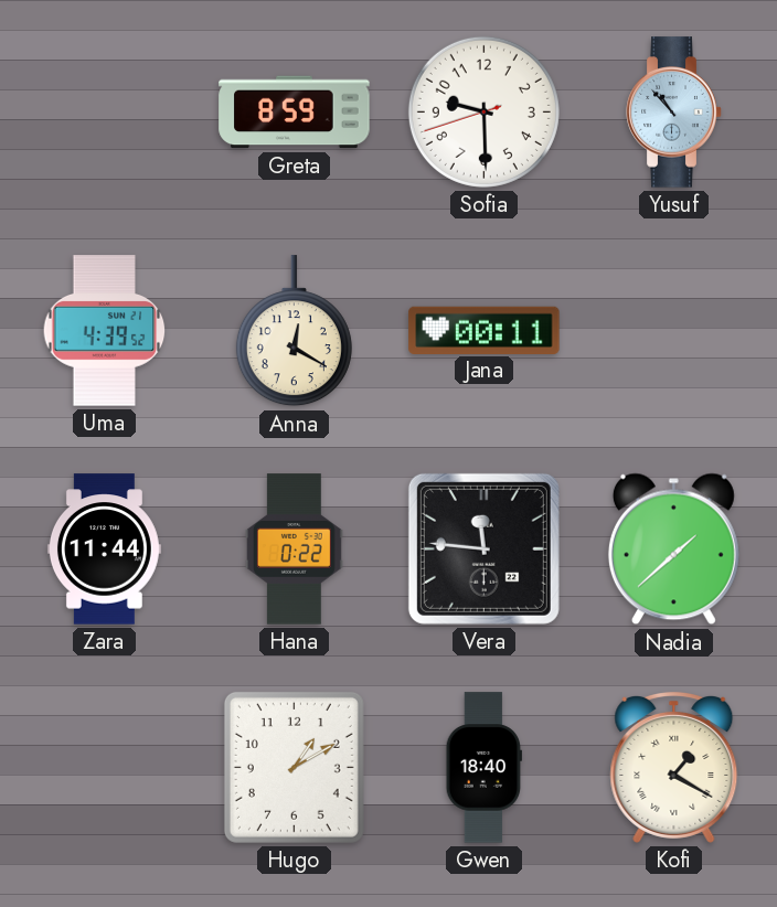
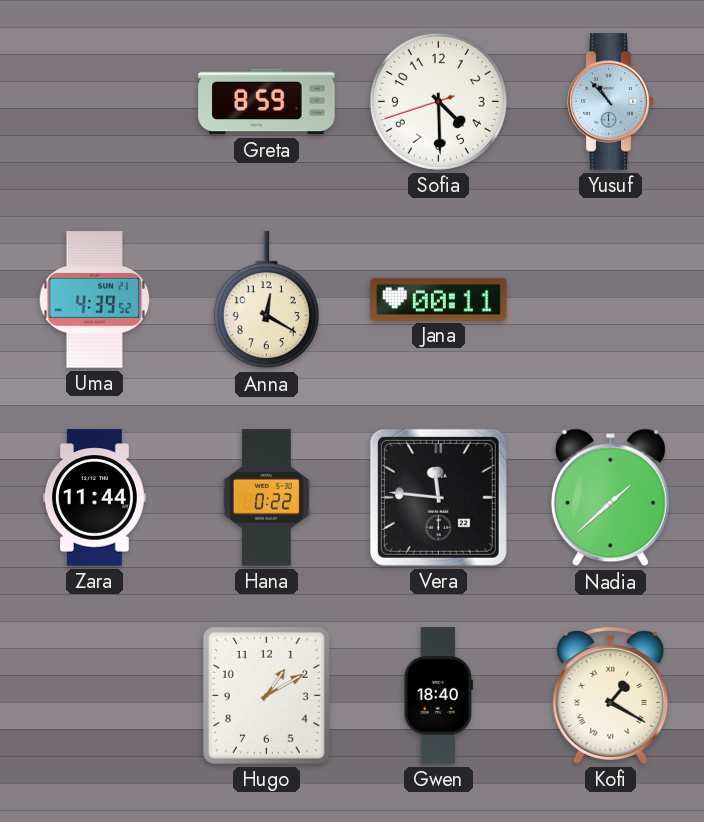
Sofia: 9:29 -> 4:29
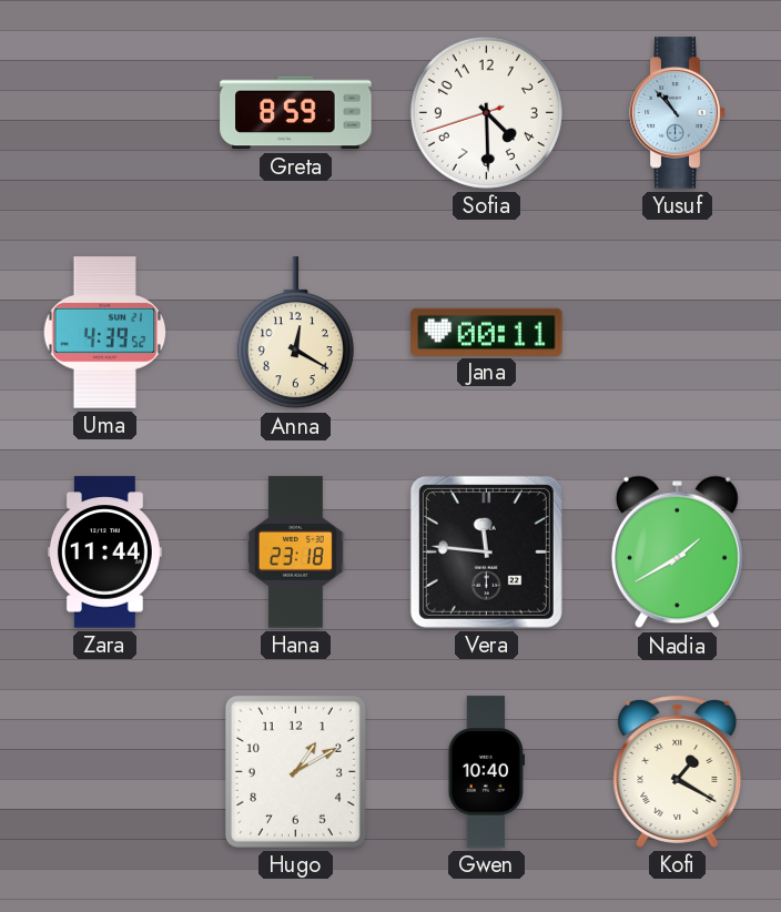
Hana: 0:22 -> 23:18
Nadia: 1:38 -> 1:40
Gwen: 18:40 -> 10:40
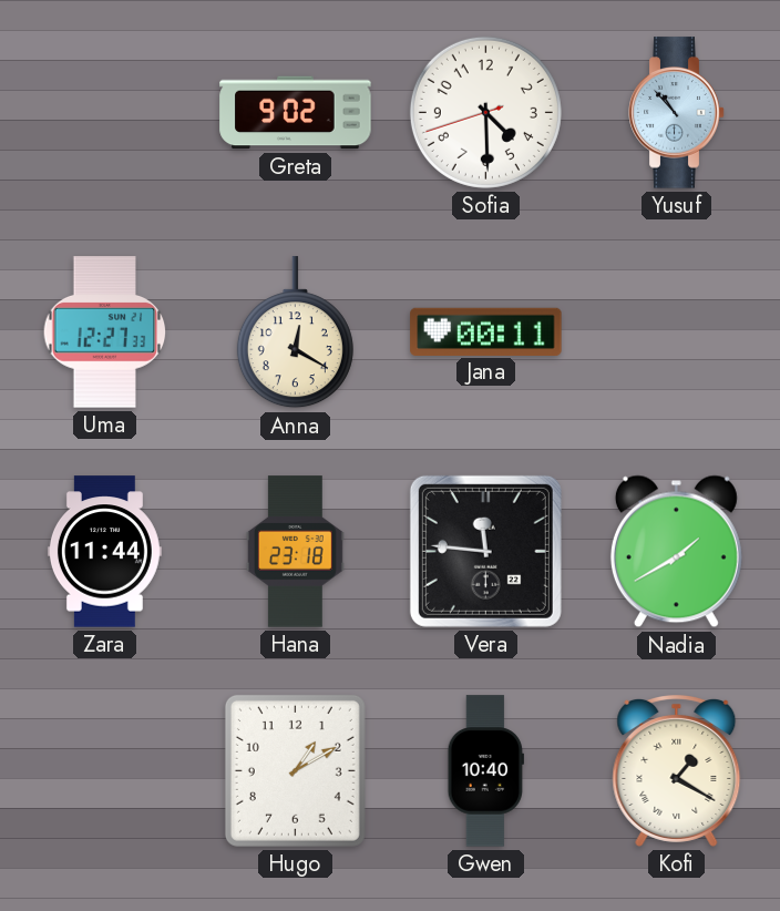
Greta: 8:59 -> 9:02
Uma: 4:39 -> 12:27
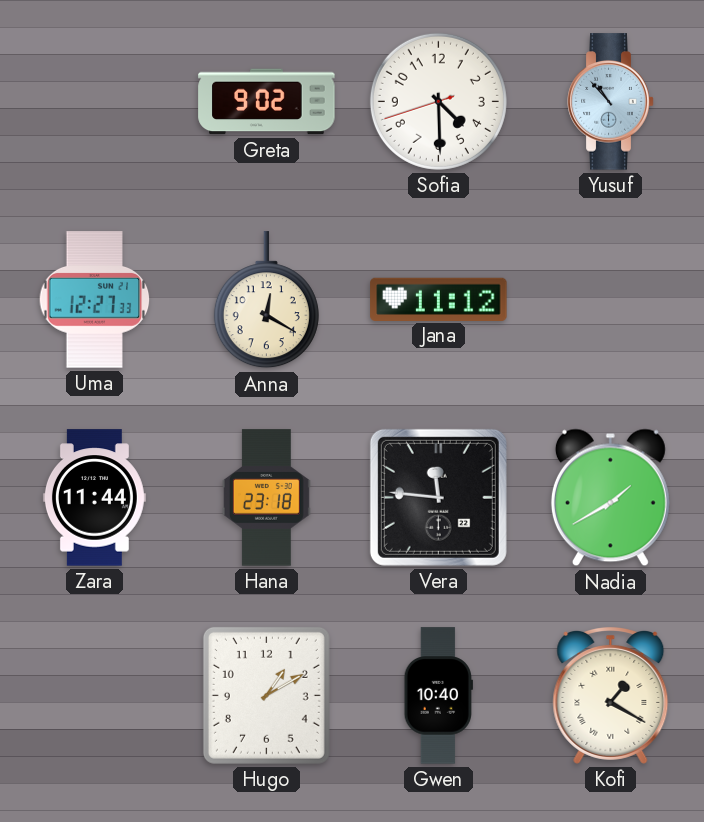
Jana: 00:11 -> 11:12
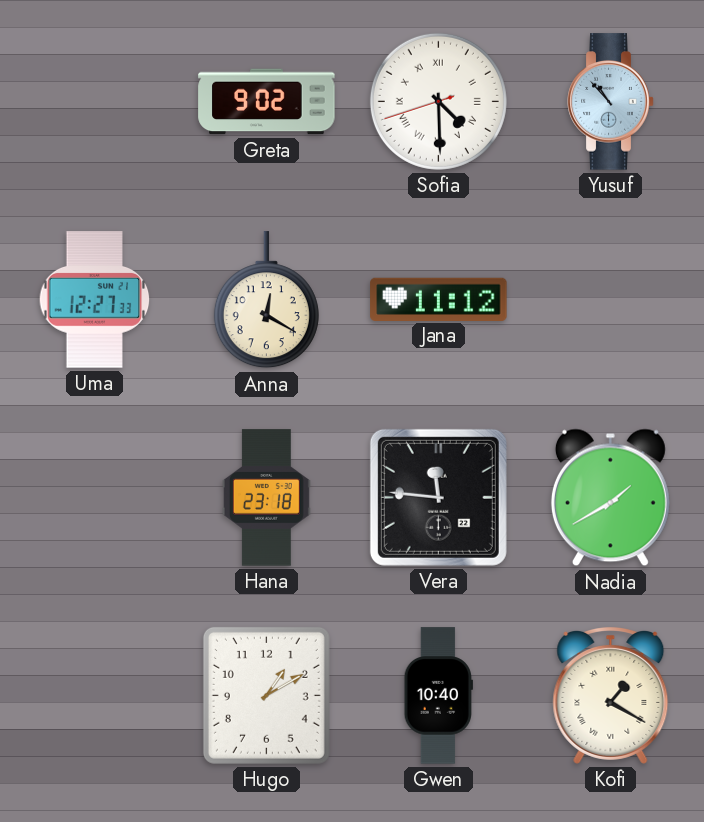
Sofia numerals: Arabic -> Roman
Zara: 11:44 -> none
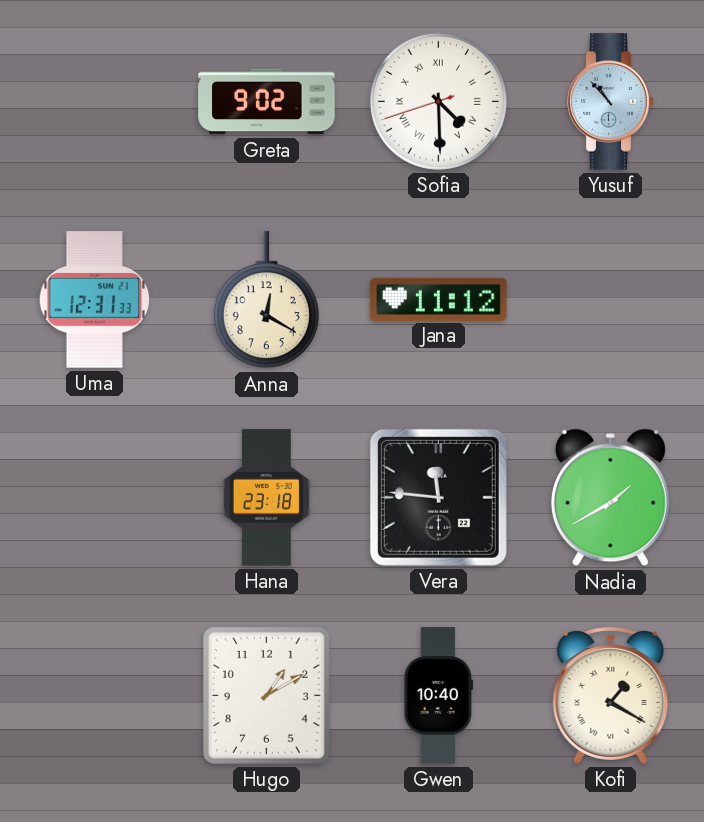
Uma: 12:27 -> 12:31
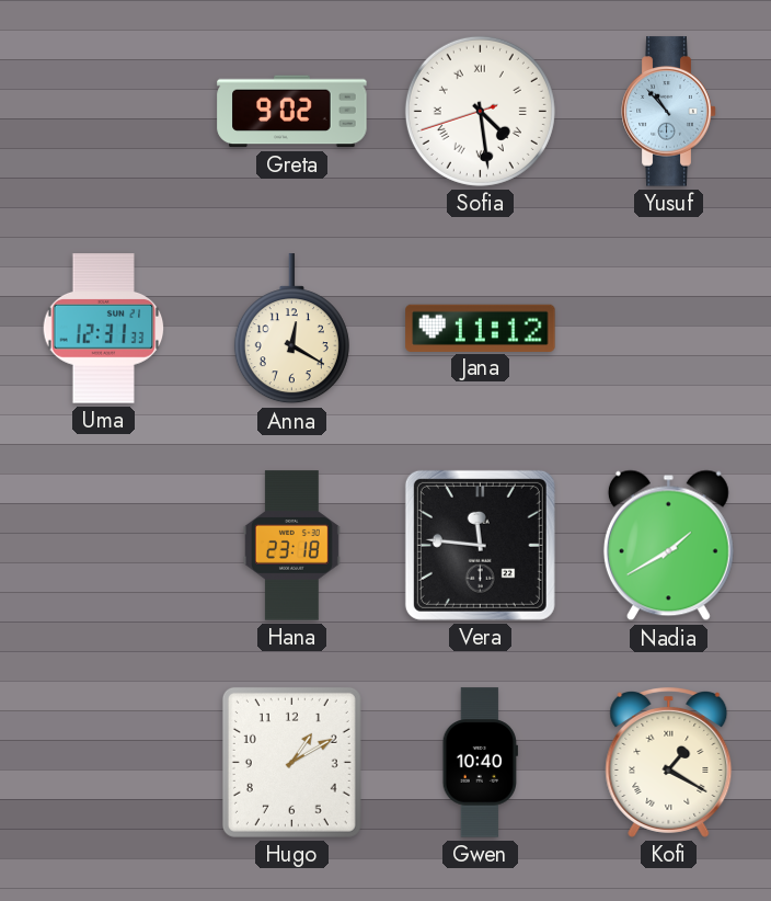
Sofia: 4:29 -> 4:28
